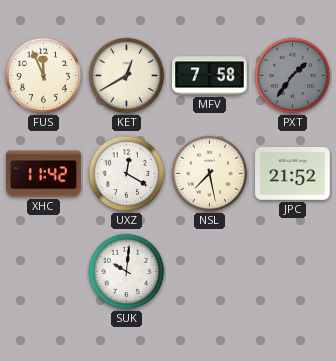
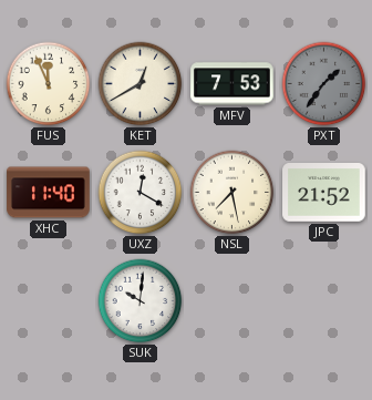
MFV: 7:58 -> 7:53
XHC: 11:42 -> 11:40
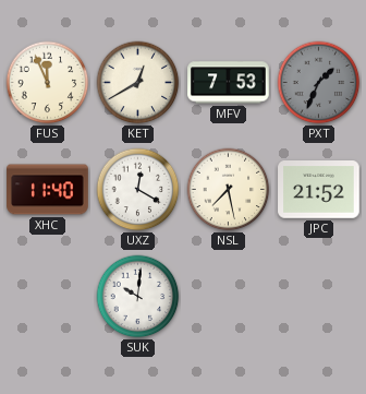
PXT: 1:36 -> 1:34
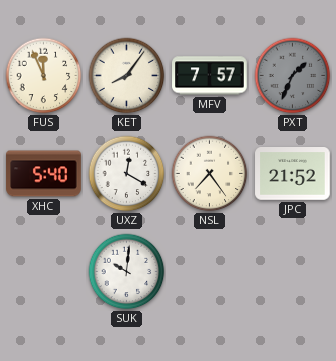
KET: 12:40 -> 8:06
MFV: 7:53 -> 7:57
XHC: 11:40 -> 5:40
NSL: 7:28 -> 7:24
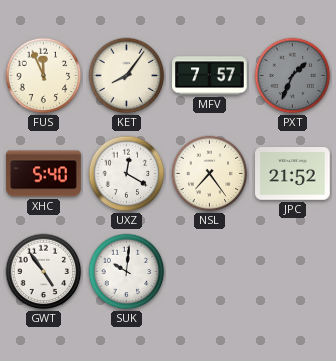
GWT: none -> 4:54
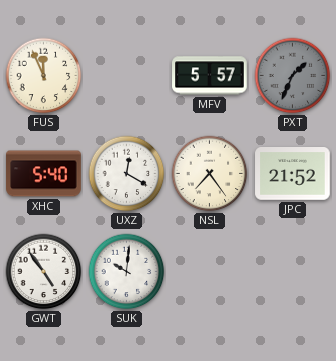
KET: 8:06 -> none
MFV: 7:57 -> 5:57
